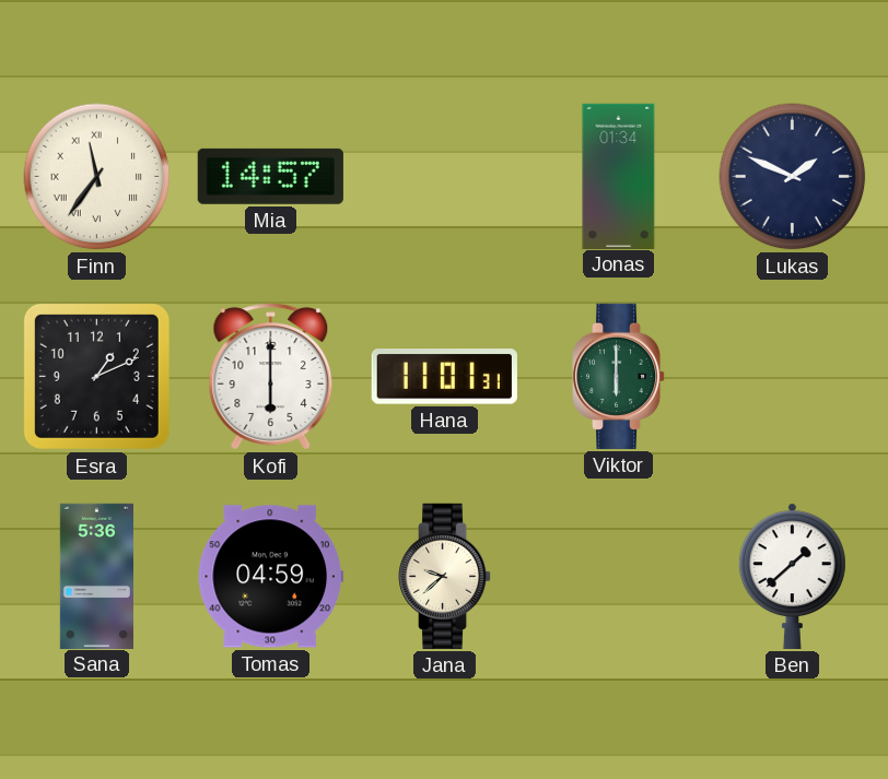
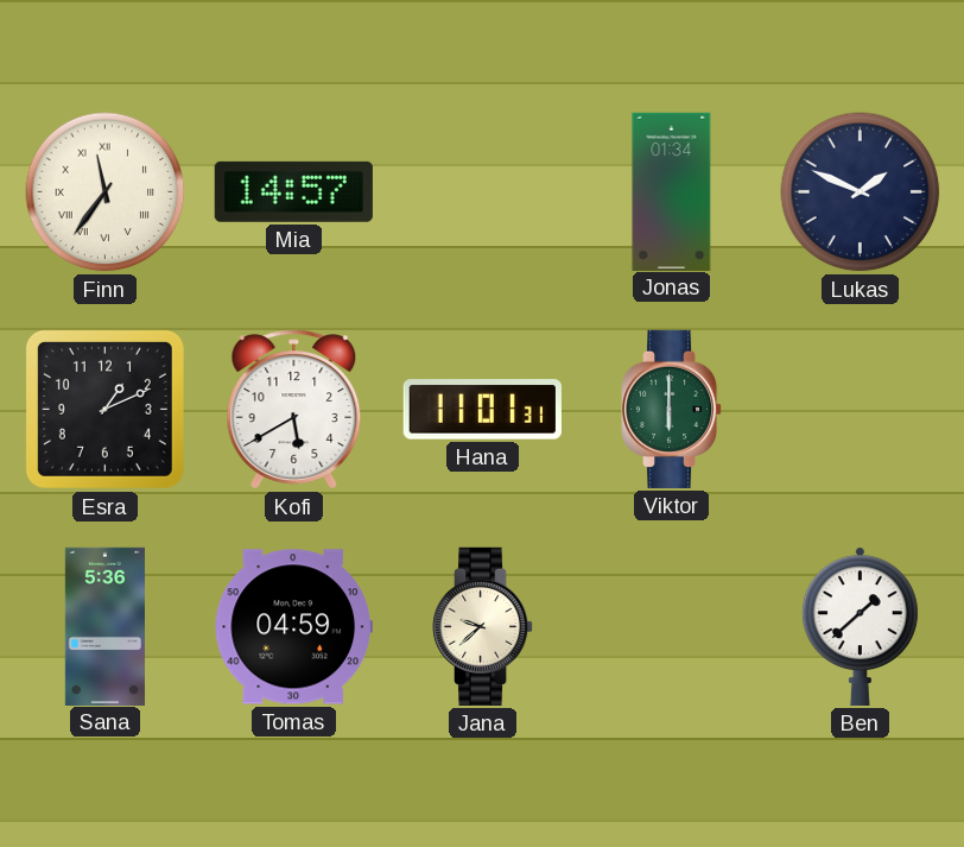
Kofi: 6:00 -> 5:40
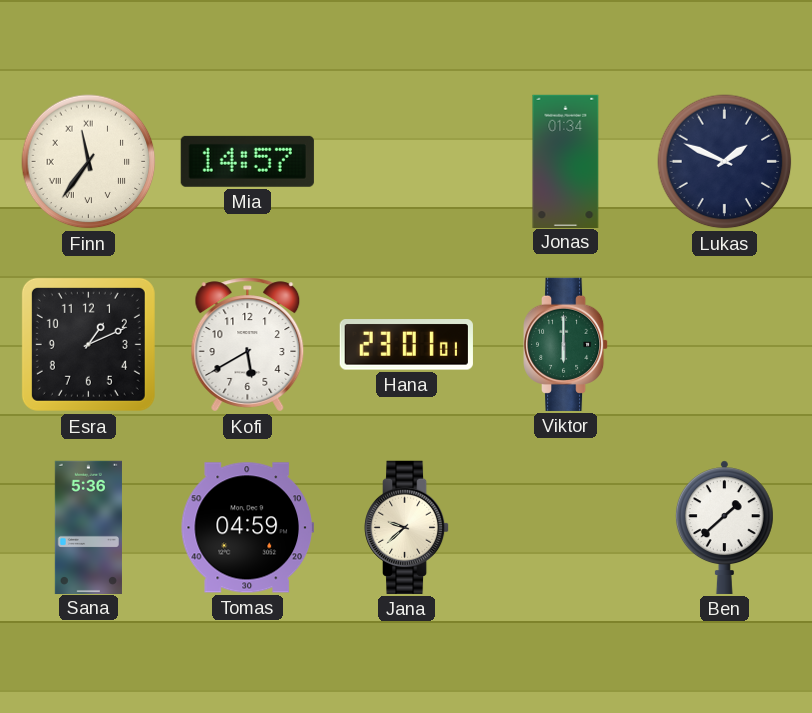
Hana: 11:01 -> 23:01
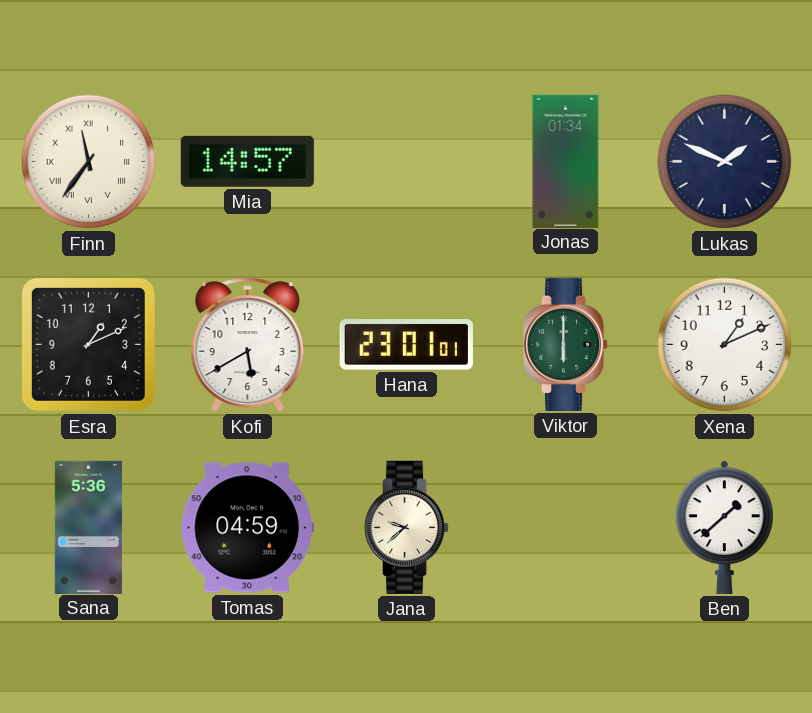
Xena: none -> 1:11
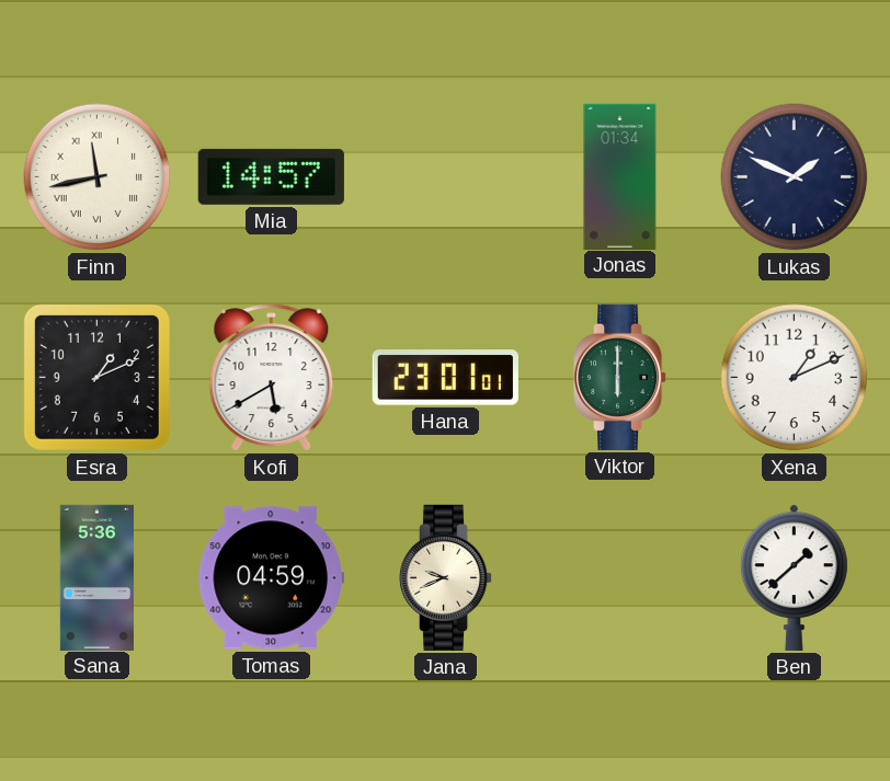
Finn: 11:36 -> 11:43
Jana: 9:38 -> 9:41
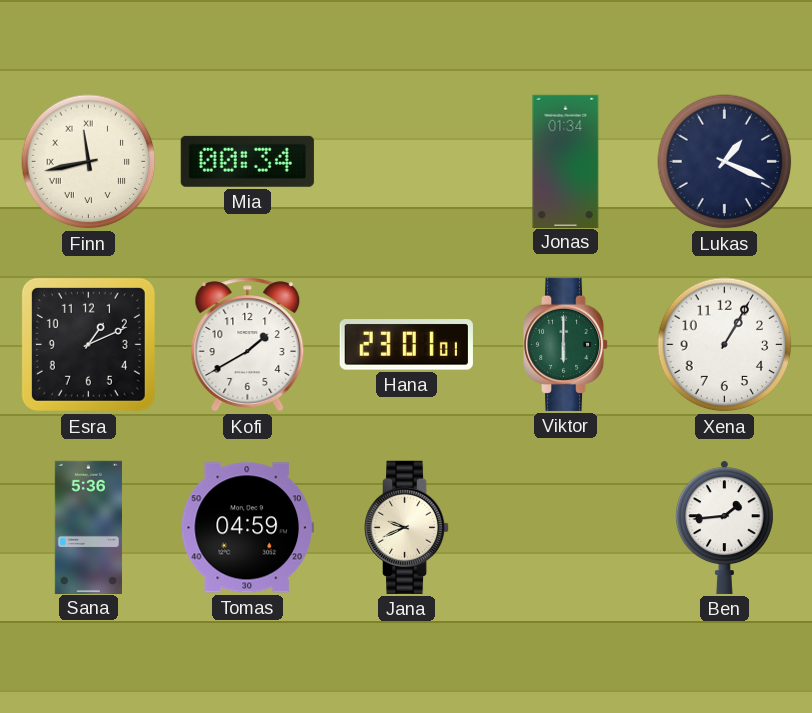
Mia: 14:57 -> 00:34
Lukas: 1:49 -> 1:19
Kofi: 5:40 -> 1:40
Xena: 1:11 -> 1:05
Ben: 1:38 -> 1:44
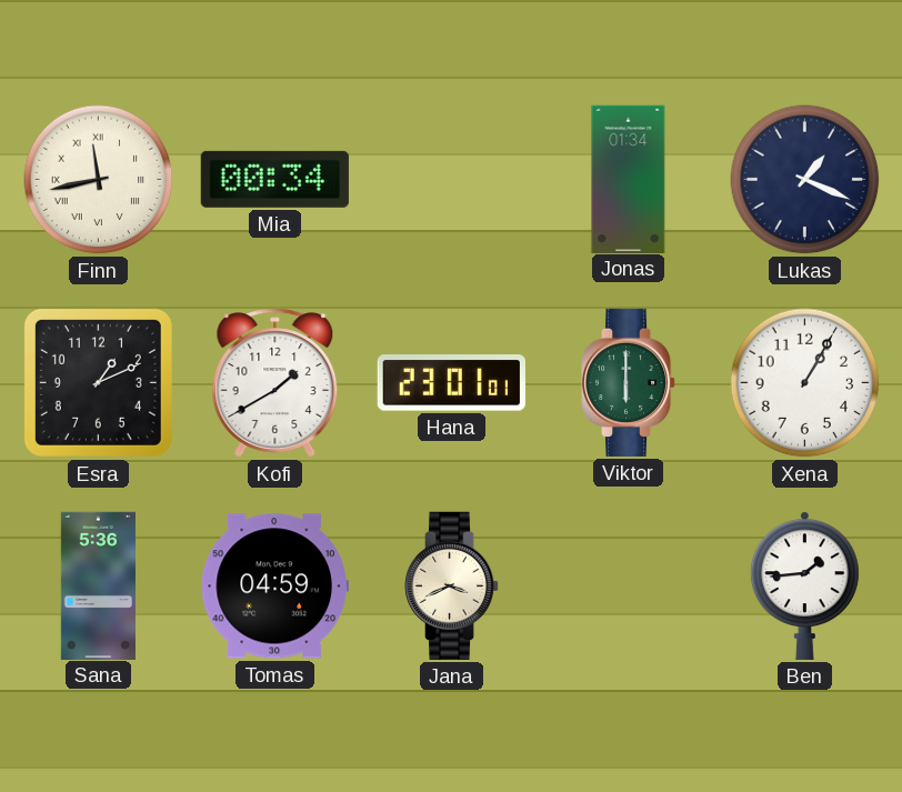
Jana: 9:41 -> 3:41
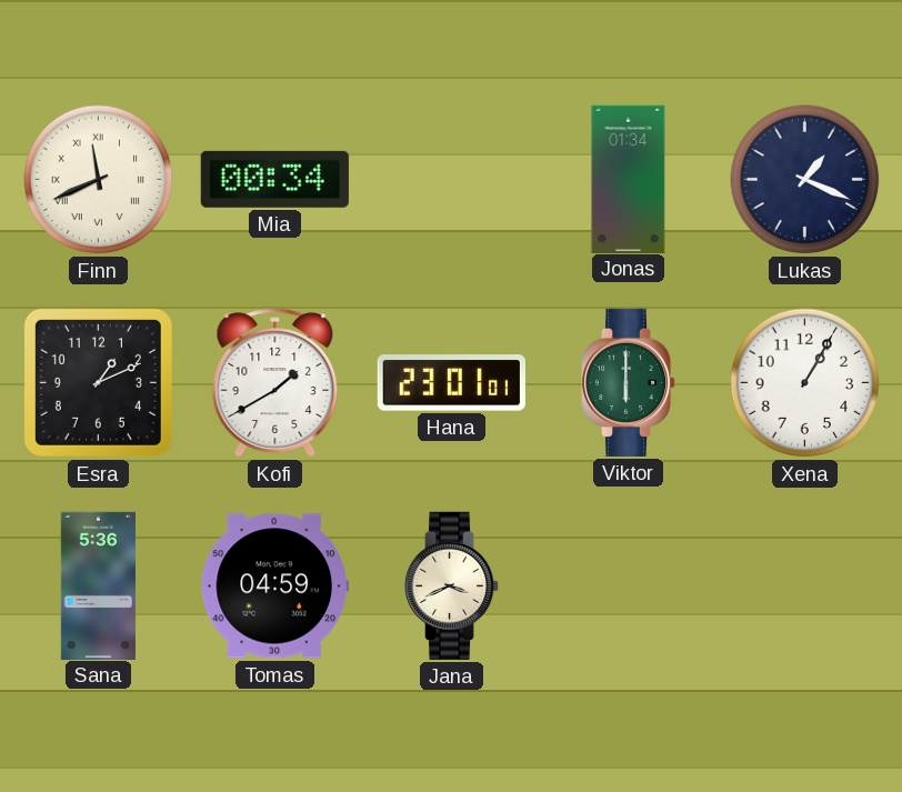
Finn: 11:43 -> 11:41
Ben: 1:44 -> none
